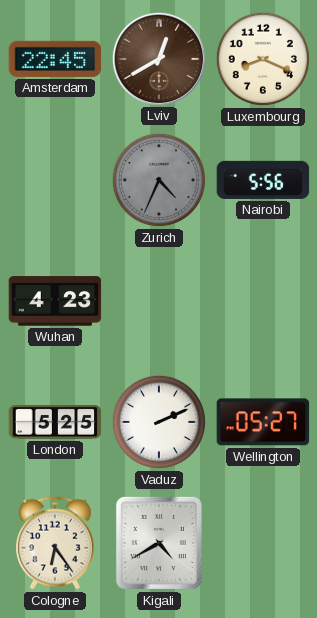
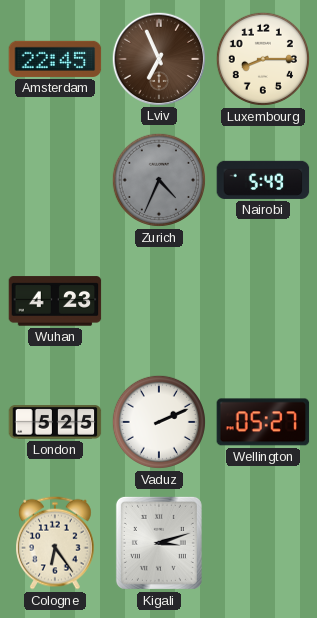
Lviv: 12:40 -> 6:56
Luxembourg: 8:19 -> 8:15
Nairobi: 5:56 -> 5:49
Kigali: 4:40 -> 3:12
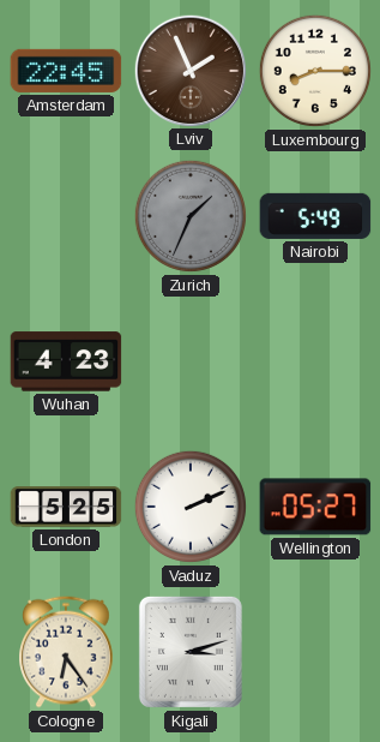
Lviv: 6:56 -> 1:56
Zurich: 4:34 -> 1:34
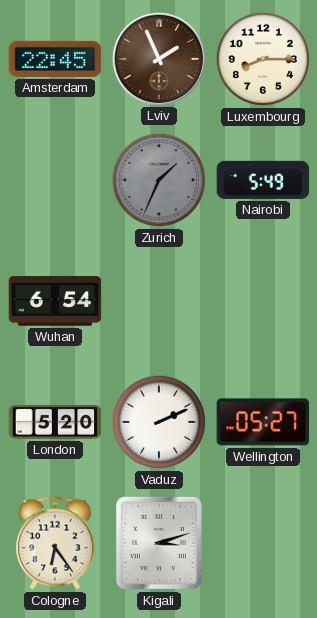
Wuhan: 4:23 -> 6:54
London: 5:25 -> 5:20
